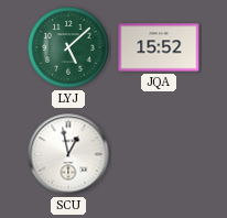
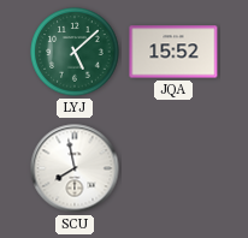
SCU: 12:58 -> 7:58
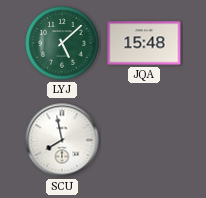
JQA: 15:52 -> 15:48
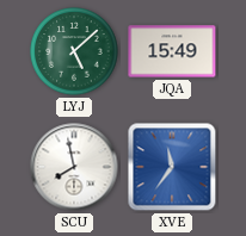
JQA: 15:48 -> 15:49
XVE: none -> 11:36
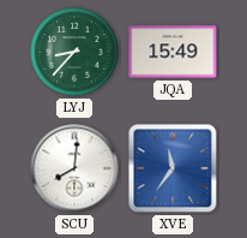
LYJ: 5:08 -> 8:37
SCU: 7:58 -> 8:01
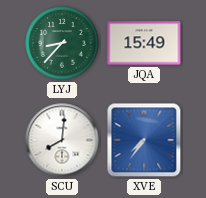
XVE: 11:36 -> 7:36
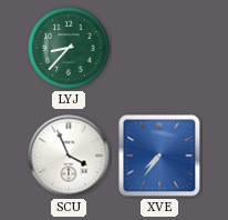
JQA: 15:49 -> none
SCU: 8:01 -> 3:56
